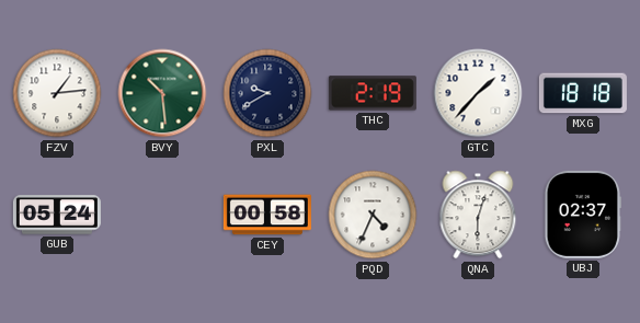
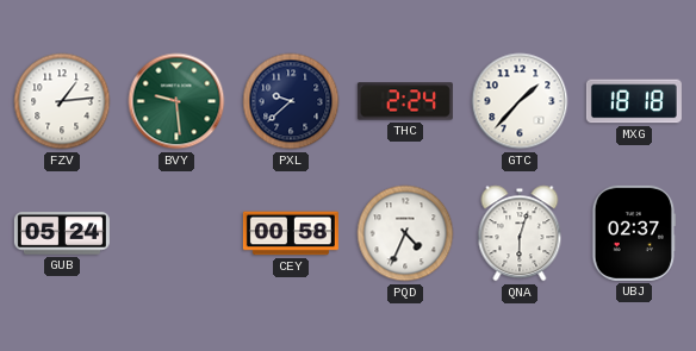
BVY: 10:29 -> 9:29
PXL: 9:40 -> 9:38
THC: 2:19 -> 2:24
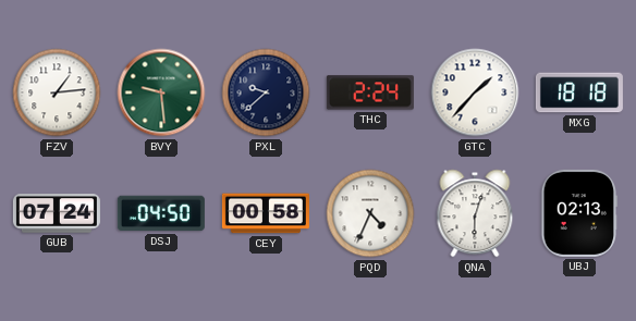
GUB: 05:24 -> 07:24
DSJ: none -> 04:50
UBJ: 02:37 -> 02:13
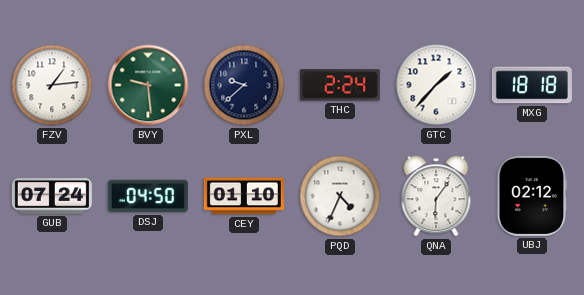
CEY: 00:58 -> 01:10
QNA: 6:03 -> 6:06
UBJ: 02:13 -> 02:12
